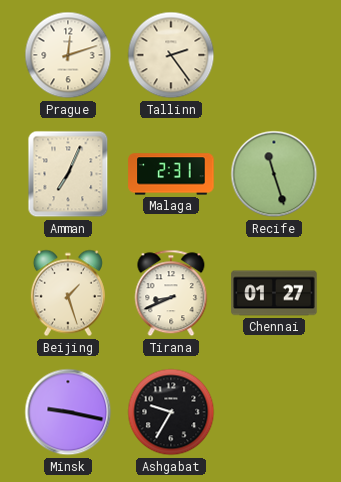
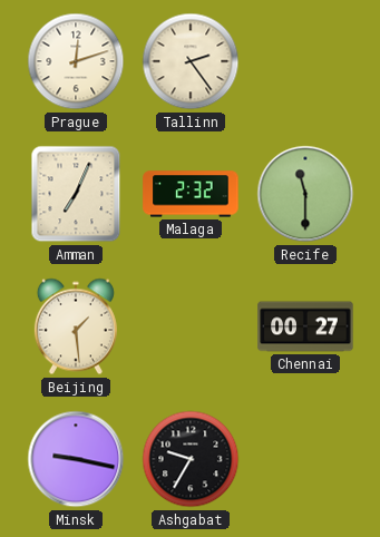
Malaga: 2:31 -> 2:32
Recife: 11:27 -> 11:30
Beijing: 1:27 -> 1:29
Tirana: 8:41 -> none
Chennai: 01:27 -> 00:27
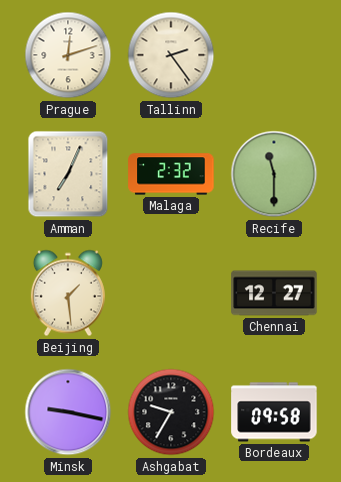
Chennai: 00:27 -> 12:27
Bordeaux: none -> 09:58
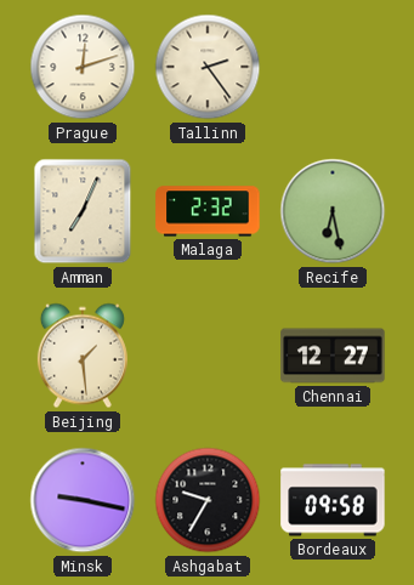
Recife: 11:30 -> 6:28
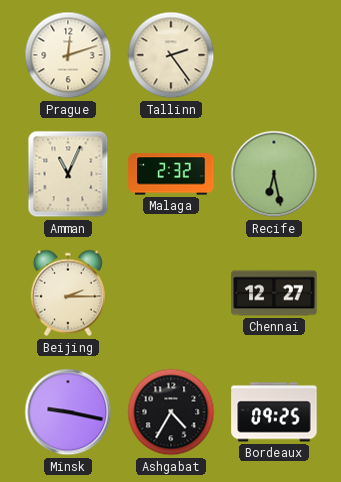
Amman: 7:04 -> 11:04
Beijing: 1:29 -> 2:15
Ashgabat: 9:35 -> 4:35
Bordeaux: 09:58 -> 09:25
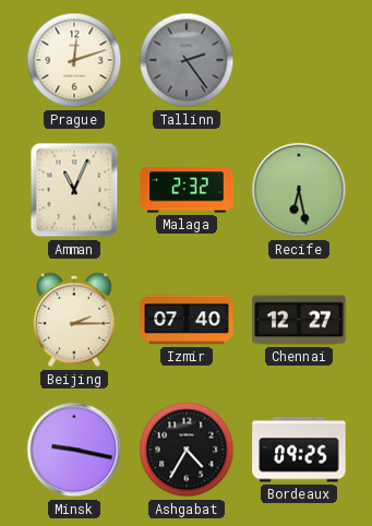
Tallinn dial: cream -> grey
Izmir: none -> 07:40
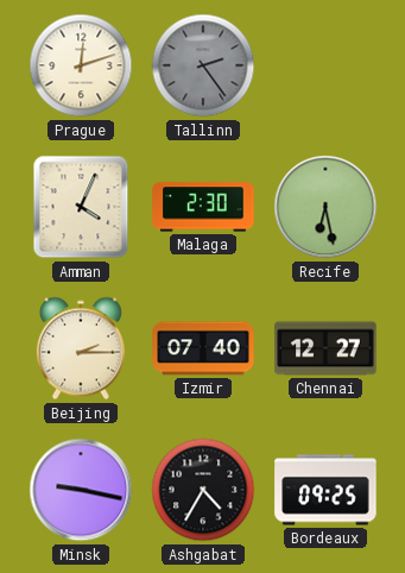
Amman: 11:04 -> 4:04
Malaga: 2:32 -> 2:30
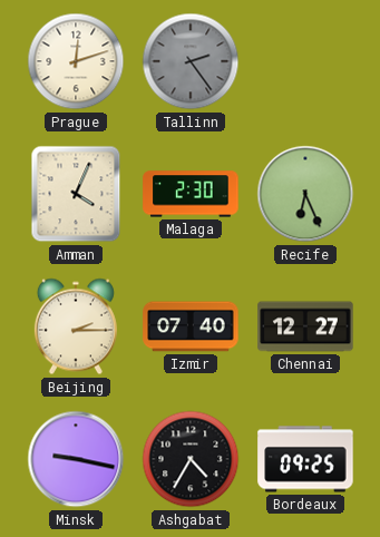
Recife: 6:28 -> 6:26
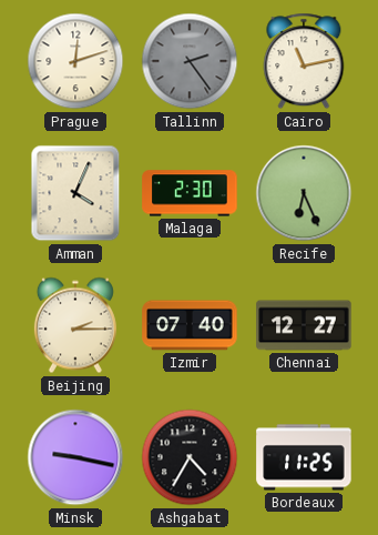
Cairo: none -> 11:13
Bordeaux: 09:25 -> 11:25
